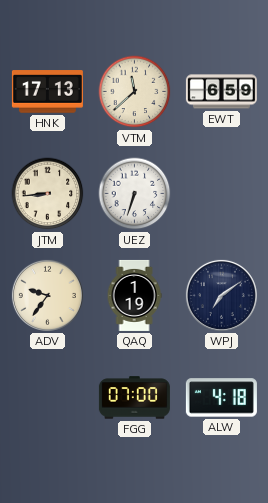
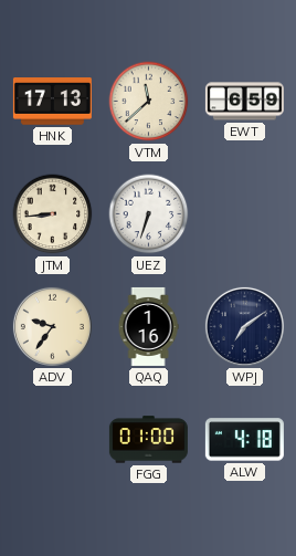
QAQ: 1:19 -> 1:16
FGG: 07:00 -> 01:00
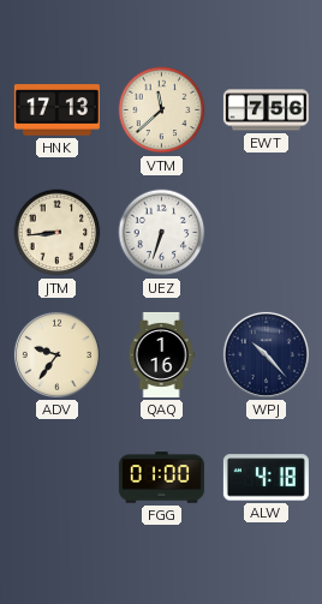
EWT: 6:59 -> 7:56
WPJ: 7:09 -> 10:23
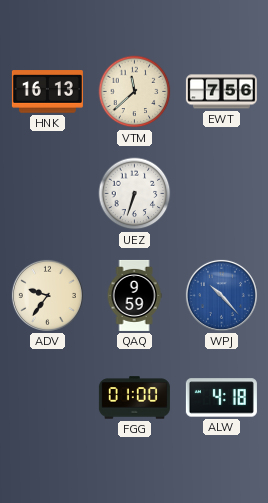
HNK: 17:13 -> 16:13
JTM: 8:44 -> none
QAQ: 1:16 -> 9:59
WPJ dial: navy -> blue
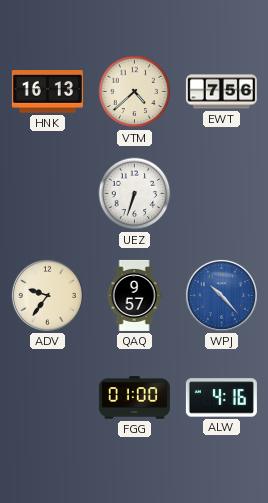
VTM: 11:38 -> 4:38
QAQ: 9:59 -> 9:57
ALW: 4:18 -> 4:16
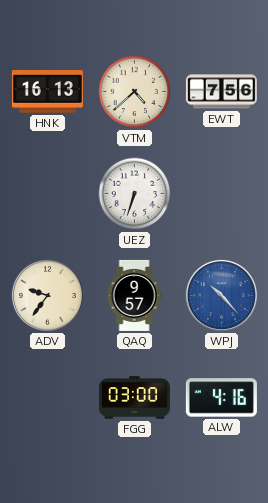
FGG: 01:00 -> 03:00
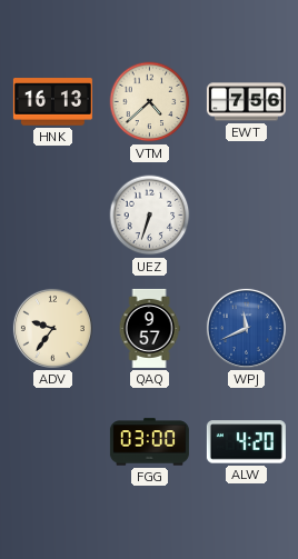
WPJ: 10:23 -> 11:41
ALW: 4:16 -> 4:20
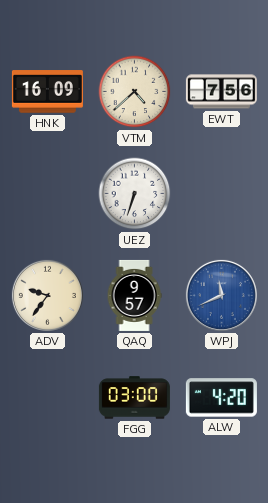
HNK: 16:13 -> 16:09
